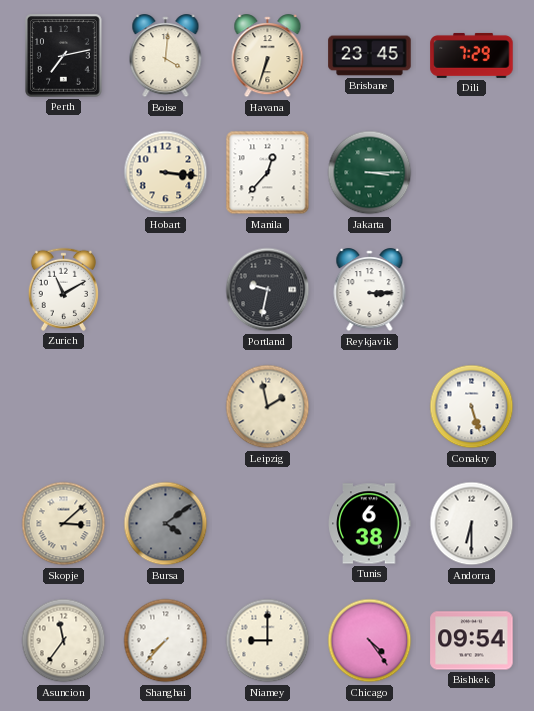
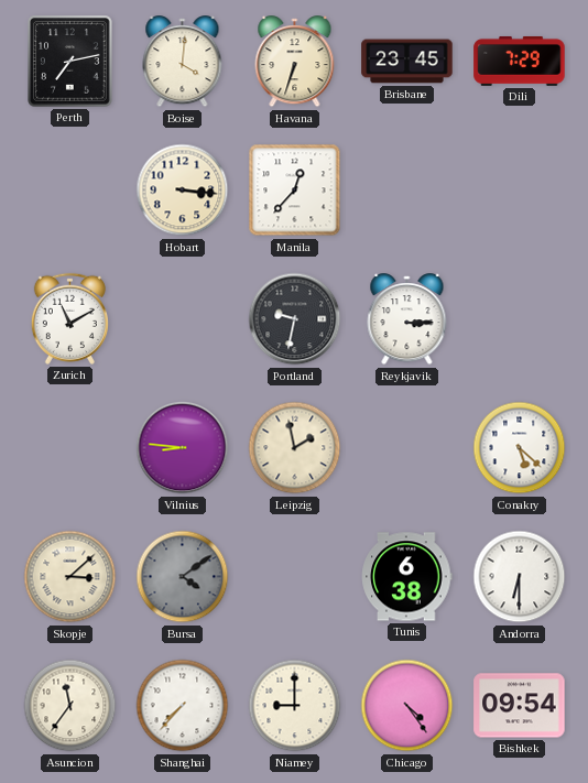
Jakarta: 3:15 -> none
Vilnius: none -> 8:46
Conakry: 5:27 -> 5:22
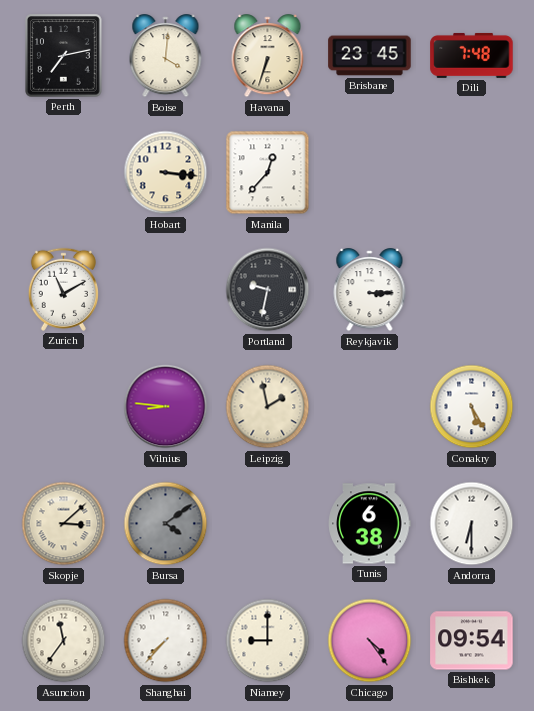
Dili: 7:29 -> 7:48
Conakry: 5:22 -> 5:25
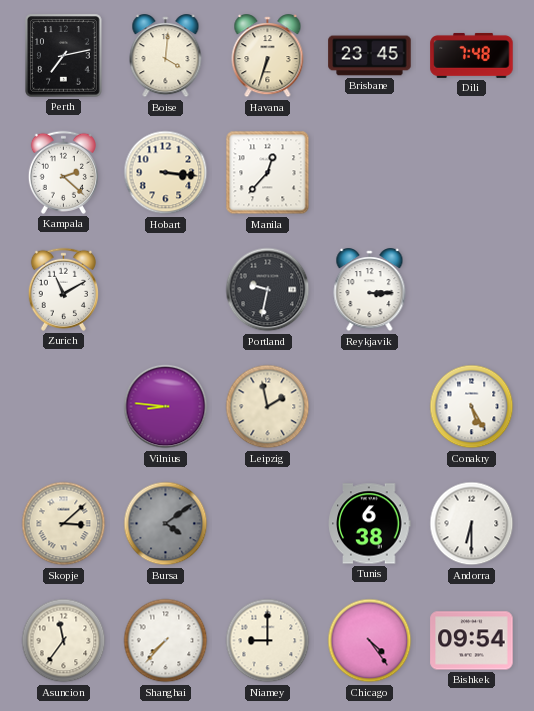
Kampala: none -> 2:22
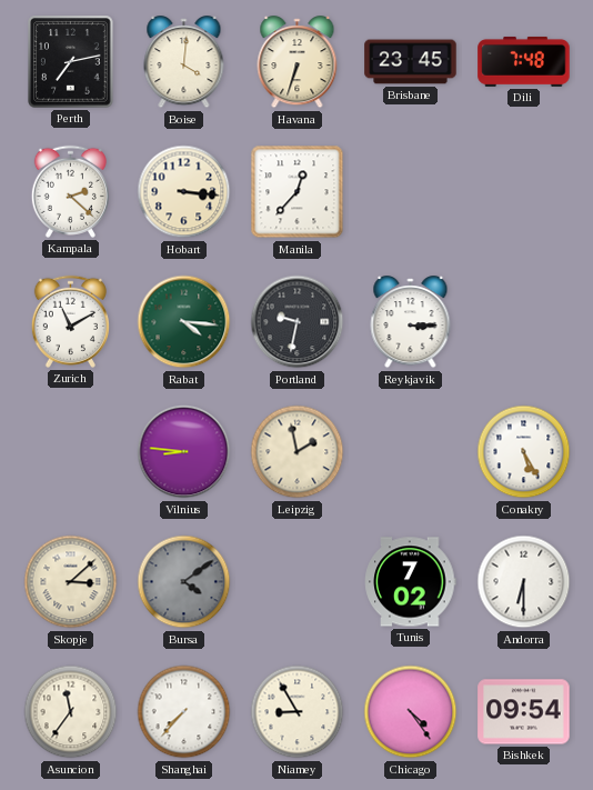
Rabat: none -> 4:16
Tunis: 6:38 -> 7:02
Niamey: 9:00 -> 8:55
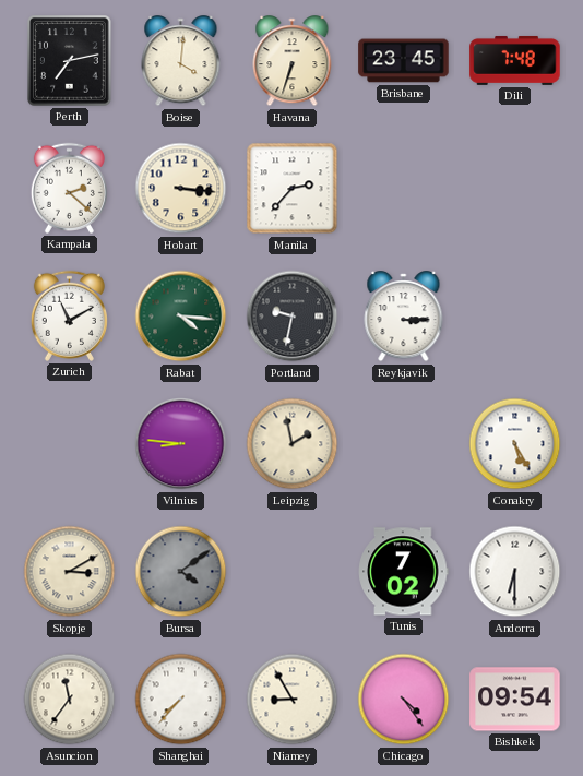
Manila: 12:37 -> 2:37
Skopje: 3:08 -> 3:10
